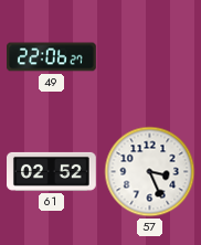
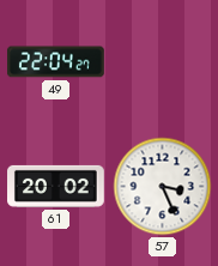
49: 22:06 -> 22:04
61: 02:52 -> 20:02
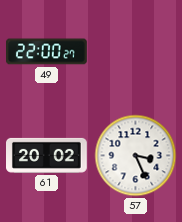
49: 22:04 -> 22:00
